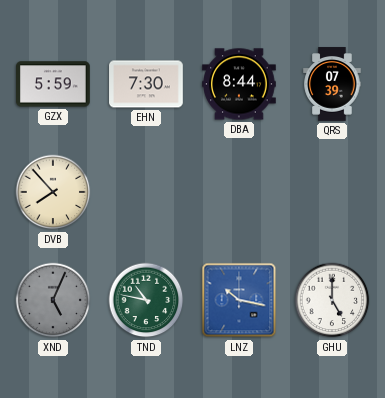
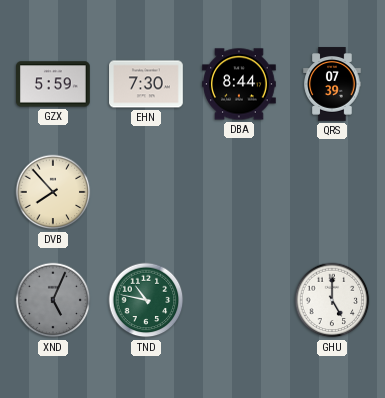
LNZ: 10:17 -> none
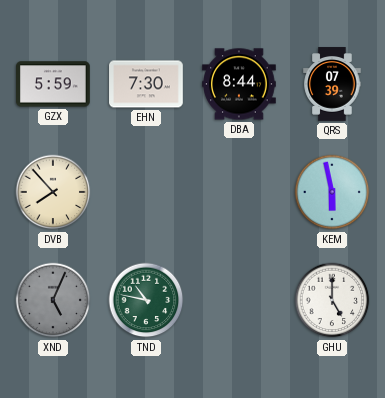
KEM: none -> 5:58
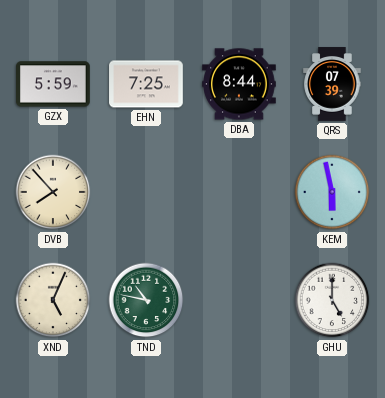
EHN: 7:30 -> 7:25
XND dial: grey -> cream
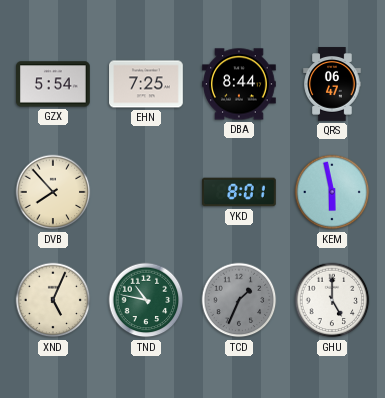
GZX: 5:59 -> 5:54
QRS: 07:39 -> 06:47
YKD: none -> 8:01
TCD: none -> 1:34
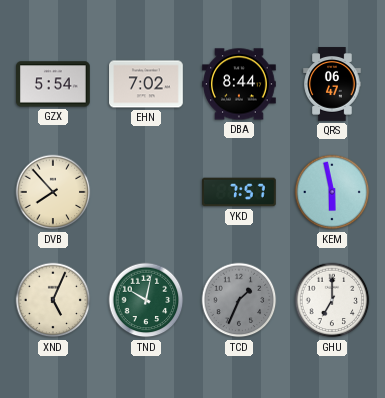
EHN: 7:25 -> 7:02
YKD: 8:01 -> 7:57
TND: 10:47 -> 10:02
GHU: 5:00 -> 7:00
